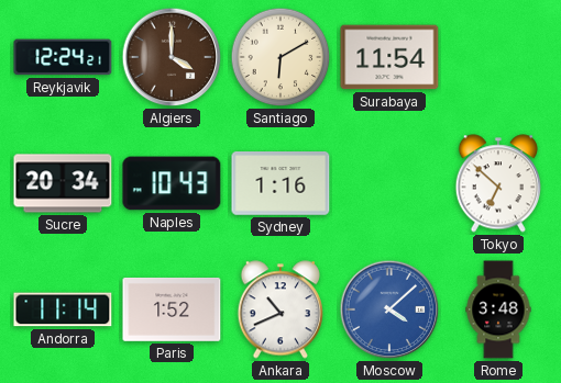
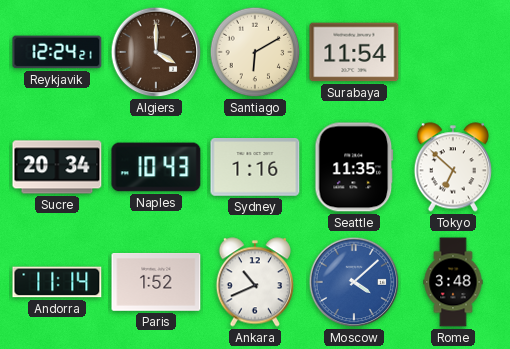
Seattle: none -> 11:35
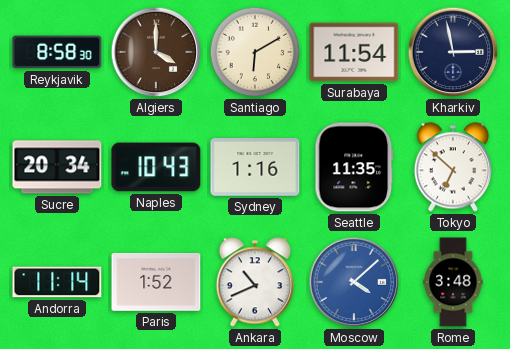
Reykjavik: 12:24 -> 8:58
Kharkiv: none -> 2:58
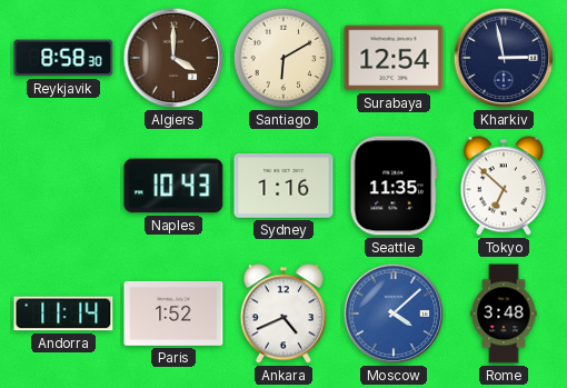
Surabaya: 11:54 -> 12:54
Sucre: 20:34 -> none
Ankara: 10:41 -> 4:41
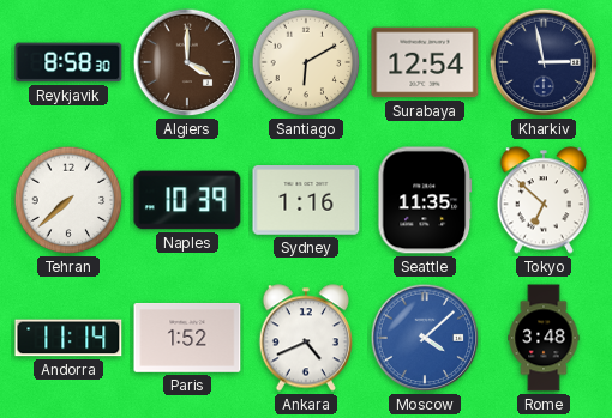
Tehran: none -> 7:38
Naples: 10:43 -> 10:39
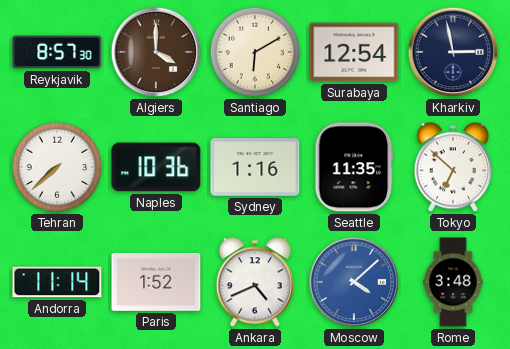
Reykjavik: 8:58 -> 8:57
Naples: 10:39 -> 10:36
